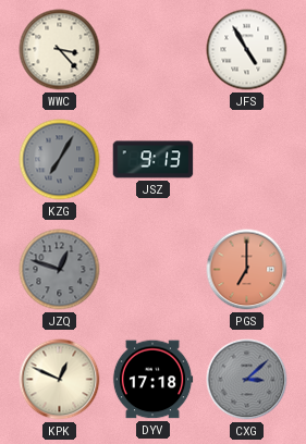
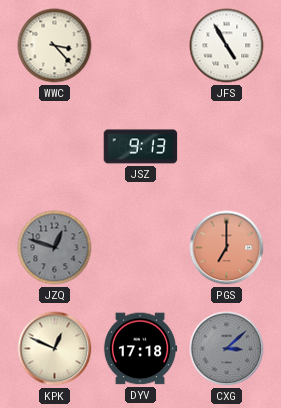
KZG: 7:05 -> none
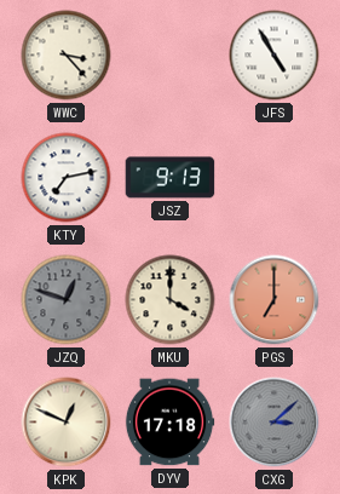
KTY: none -> 7:13
MKU: none -> 4:00
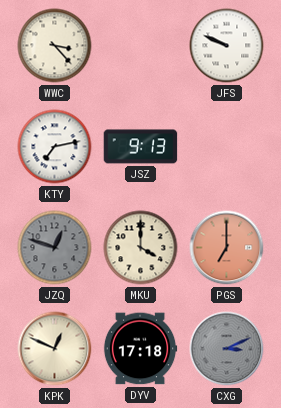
JFS: 4:55 -> 9:49
CXG: 3:08 -> 3:11
